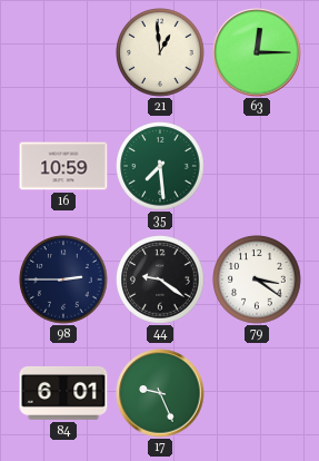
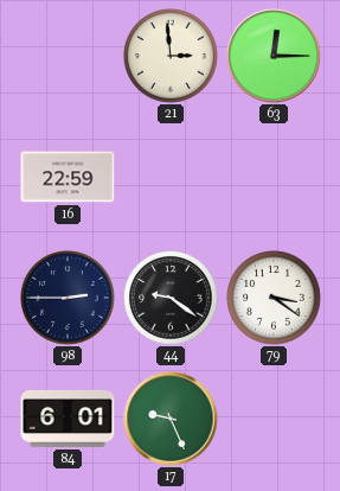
21: 12:59 -> 2:59
16: 10:59 -> 22:59
35: 7:29 -> none
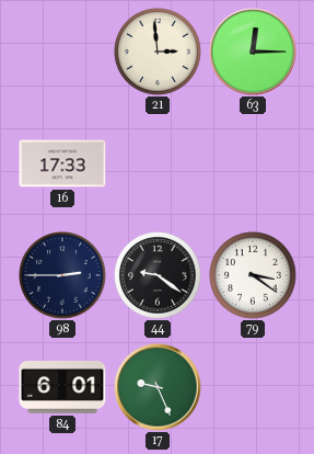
16: 22:59 -> 17:33
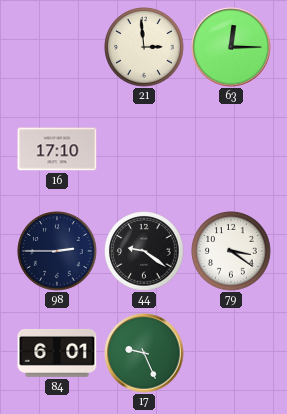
16: 17:33 -> 17:10
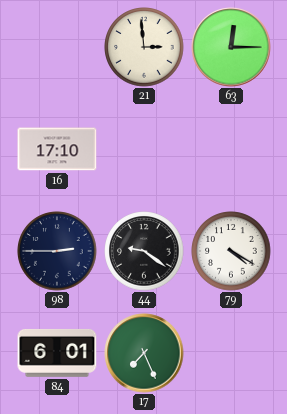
79: 3:21 -> 4:20
17: 9:26 -> 7:26
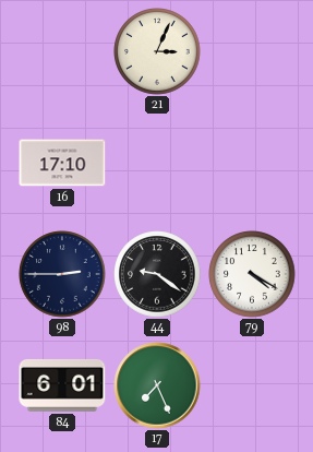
21: 2:59 -> 3:04
63: 12:15 -> none
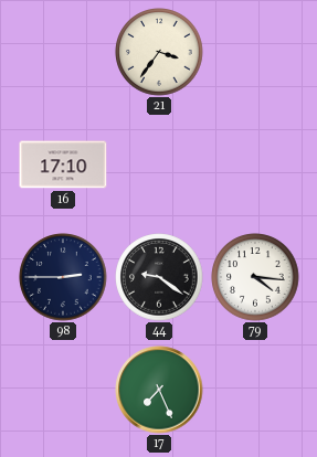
21: 3:04 -> 3:36
79: 4:20 -> 4:16
84: 6:01 -> none
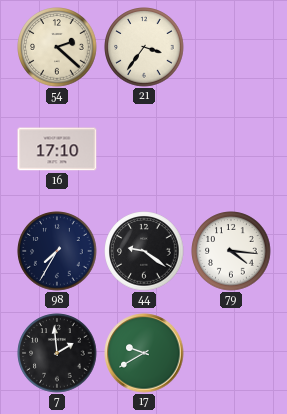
54: none -> 2:22
98: 2:45 -> 7:35
7: none -> 1:59
17: 7:26 -> 9:40
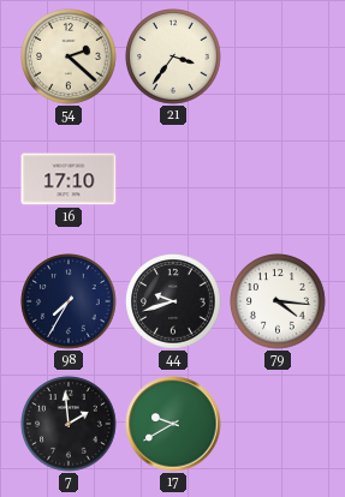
44: 9:21 -> 9:42
